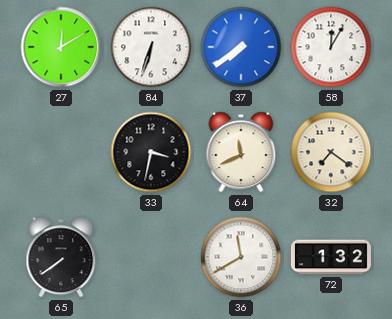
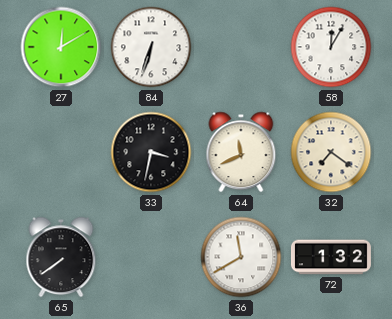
37: 7:39 -> none
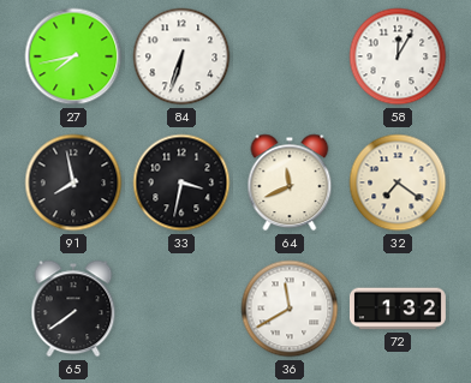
27: 12:10 -> 7:43
91: none -> 7:58
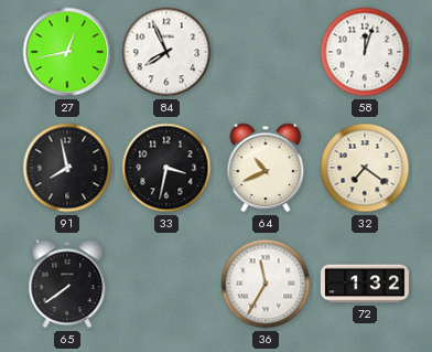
27: 7:43 -> 12:43
84: 6:33 -> 7:56
58: 12:05 -> 12:03
64: 11:41 -> 10:41
36: 11:40 -> 11:35
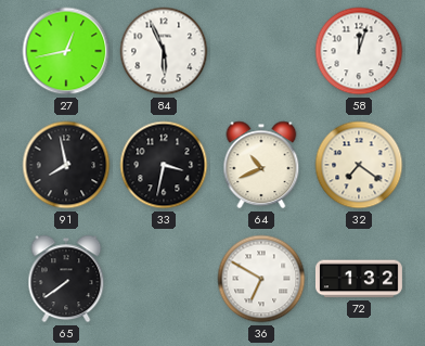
84: 7:56 -> 5:56
36: 11:35 -> 6:50
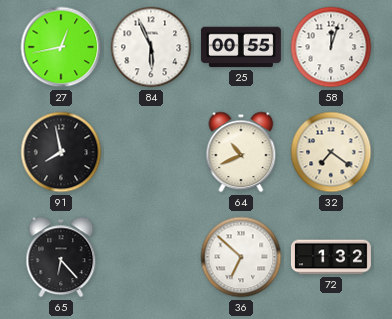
25: none -> 00:55
33: 3:32 -> none
65: 7:39 -> 6:23
36: 6:50 -> 6:52
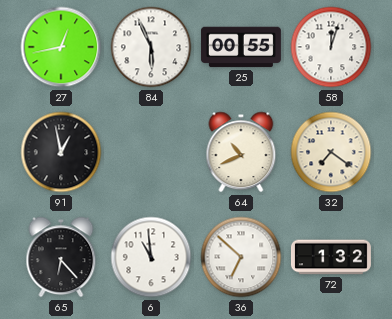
91: 7:58 -> 12:58
6: none -> 10:59
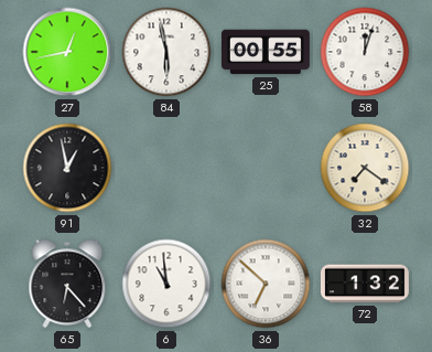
84: 5:56 -> 5:58
64: 10:41 -> none
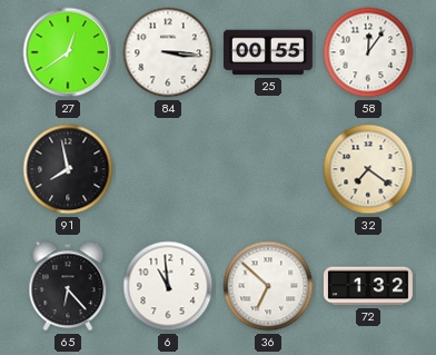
27: 12:43 -> 12:39
84: 5:58 -> 3:16
58: 12:03 -> 12:06
91: 12:58 -> 7:58
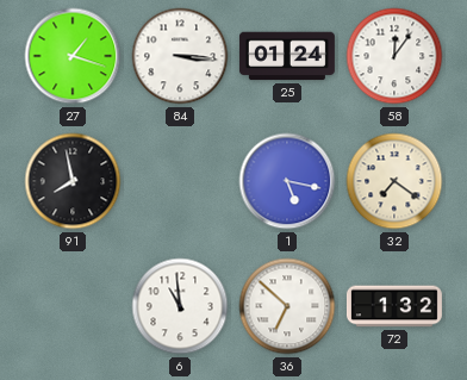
27: 12:39 -> 1:18
25: 00:55 -> 01:24
1: none -> 5:17
65: 6:23 -> none
